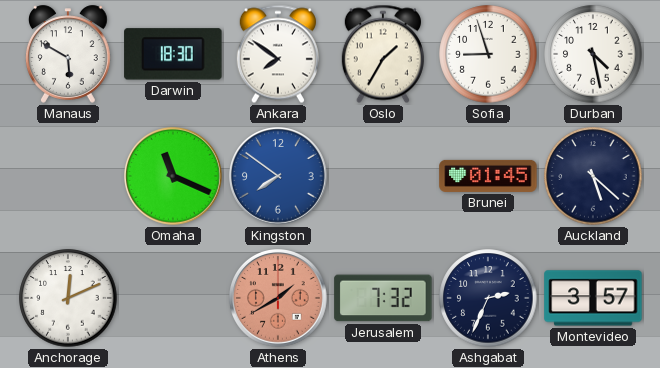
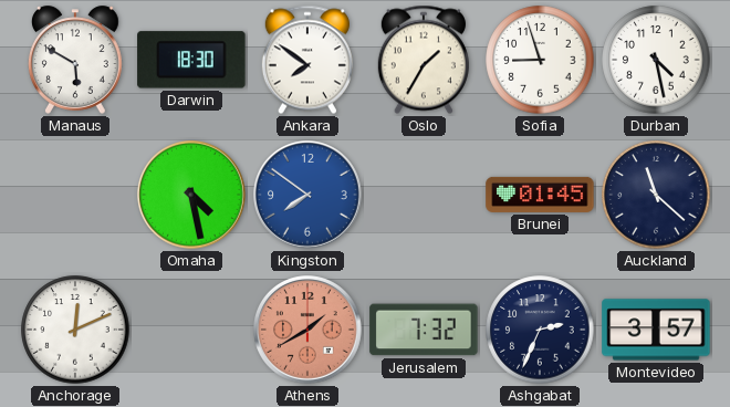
Omaha: 11:19 -> 4:28
Auckland: 5:22 -> 11:22
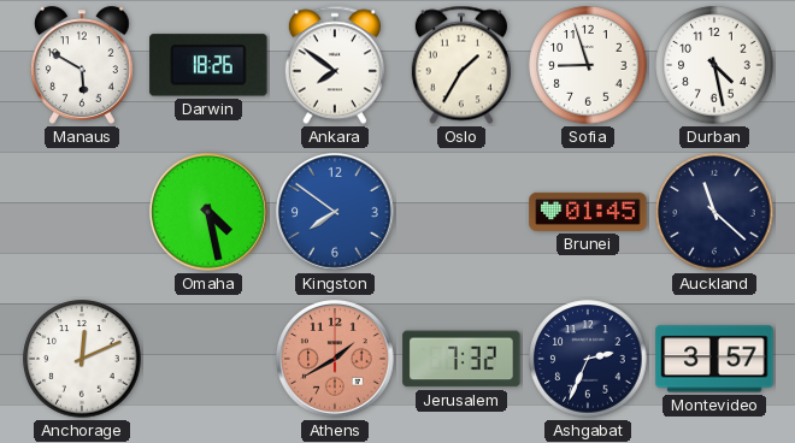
Darwin: 18:30 -> 18:26
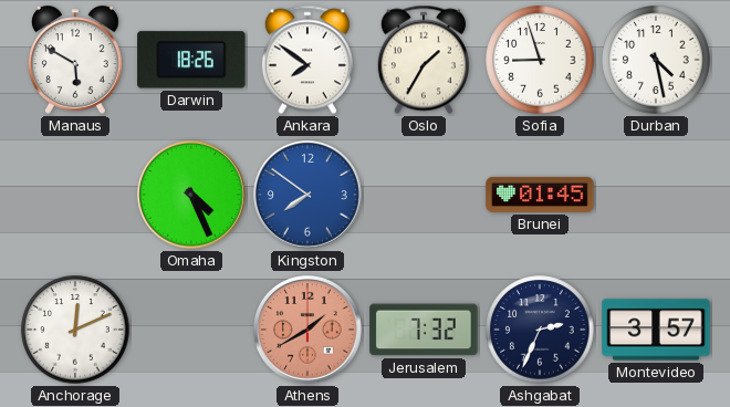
Omaha: 4:28 -> 4:26
Auckland: 11:22 -> none
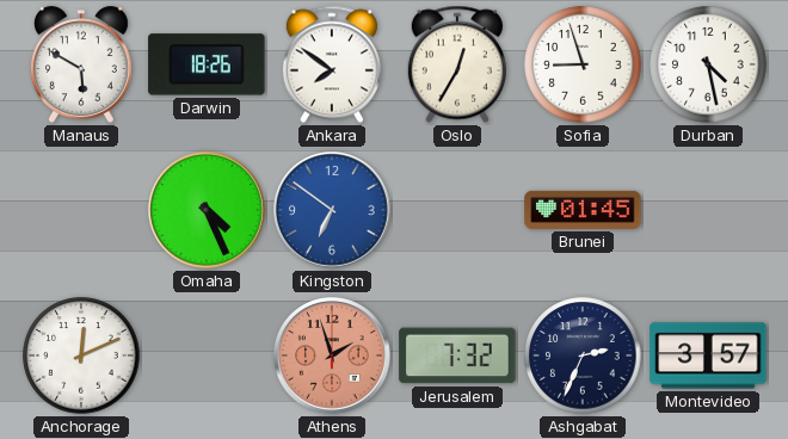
Oslo: 1:35 -> 12:35
Kingston: 7:51 -> 6:51
Athens: 1:40 -> 1:57
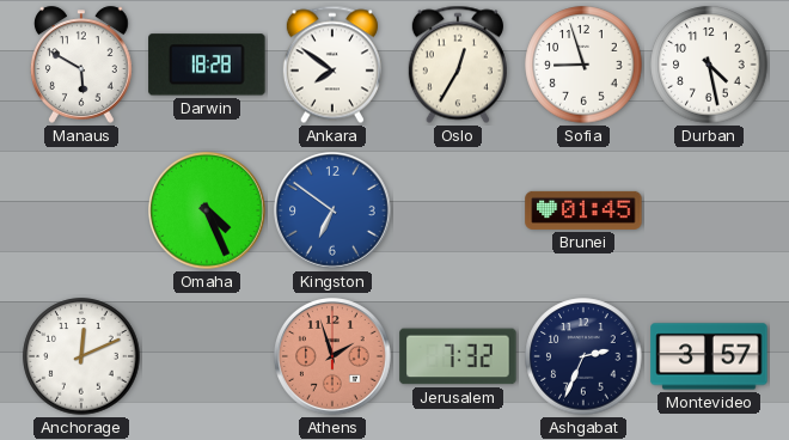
Darwin: 18:26 -> 18:28
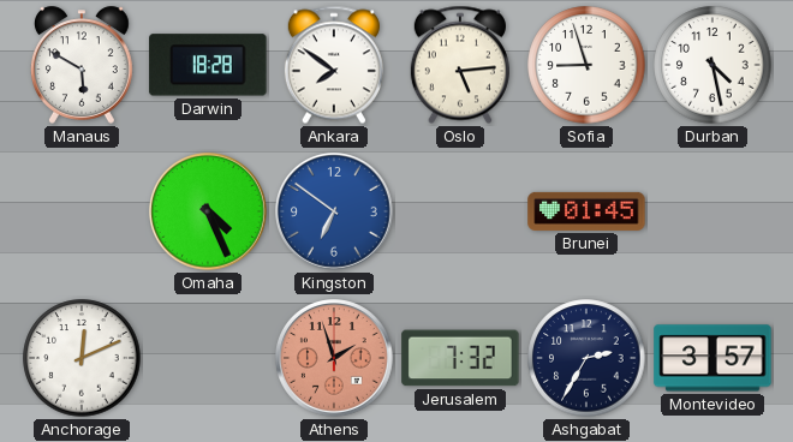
Oslo: 12:35 -> 5:14
Ashgabat: 2:34 -> 2:35
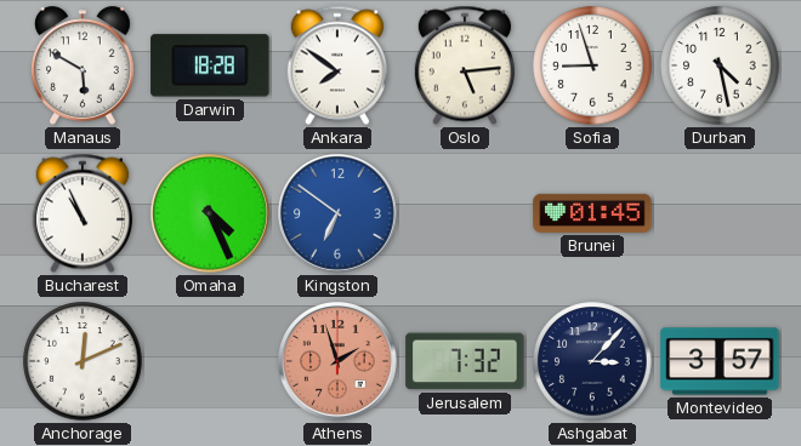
Bucharest: none -> 10:56
Ashgabat: 2:35 -> 3:07
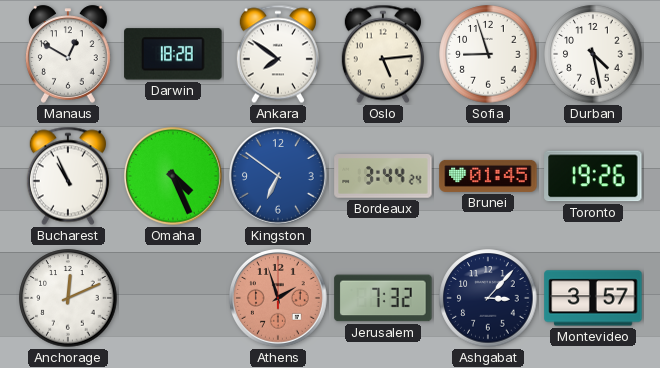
Manaus: 5:50 -> 12:50
Bordeaux: none -> 3:44
Toronto: none -> 19:26
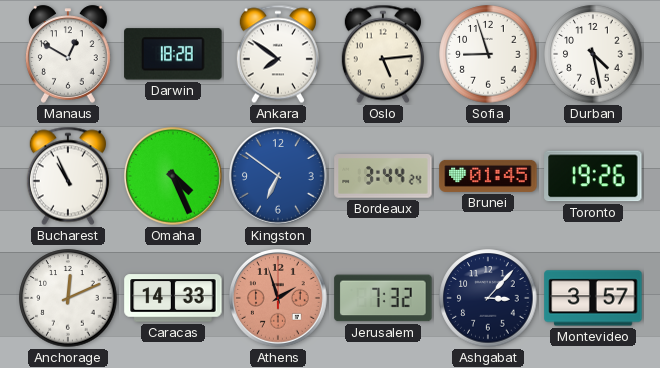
Caracas: none -> 14:33
